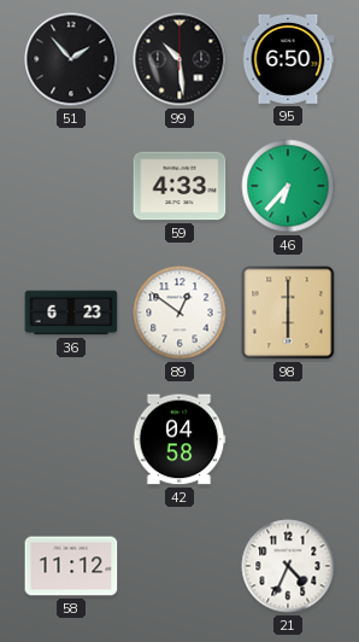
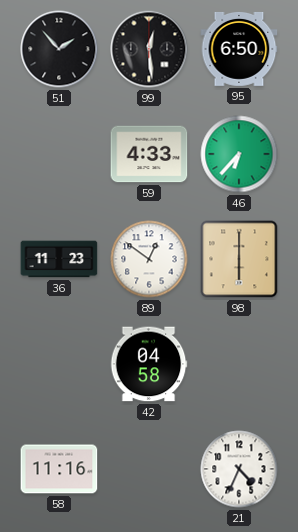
99: 10:29 -> 12:29
36: 6:23 -> 11:23
58: 11:12 -> 11:16
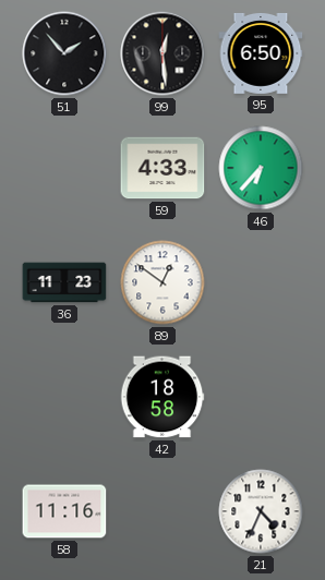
98: 6:00 -> none
42: 04:58 -> 18:58
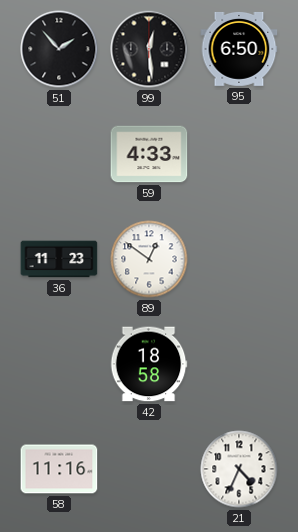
46: 6:37 -> none
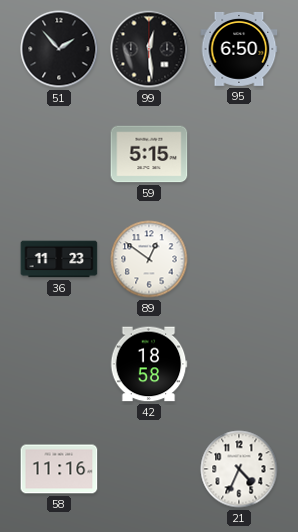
59: 4:33 -> 5:15
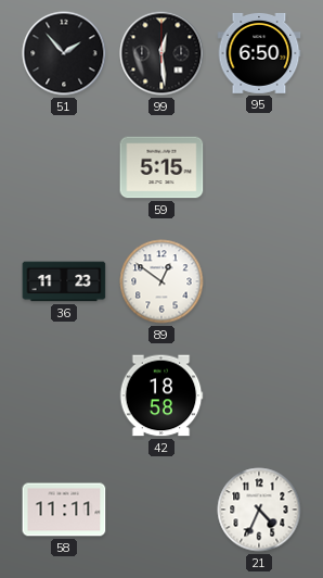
58: 11:16 -> 11:11
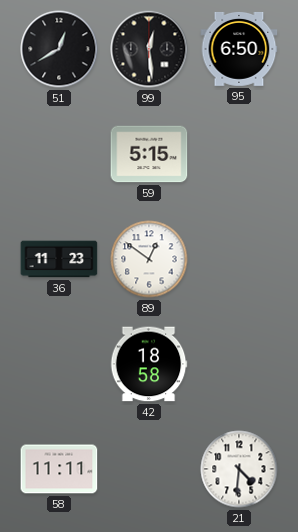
51: 1:53 -> 12:40
21: 4:34 -> 4:31
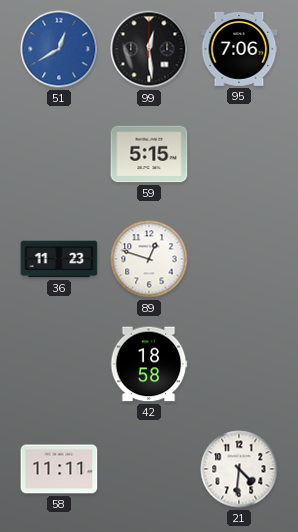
51 dial: black -> blue
95: 6:50 -> 7:06
89: 12:51 -> 12:48
